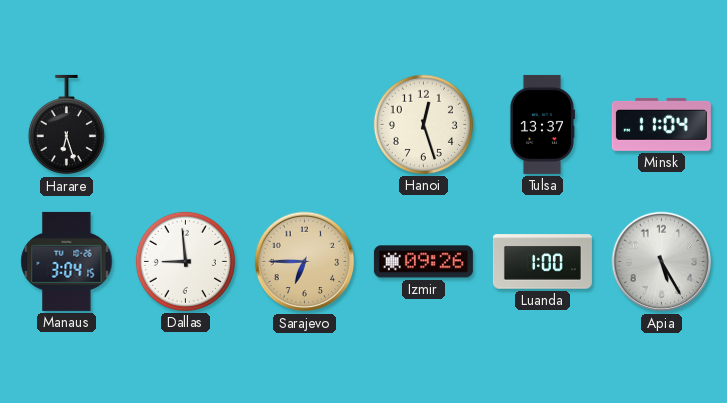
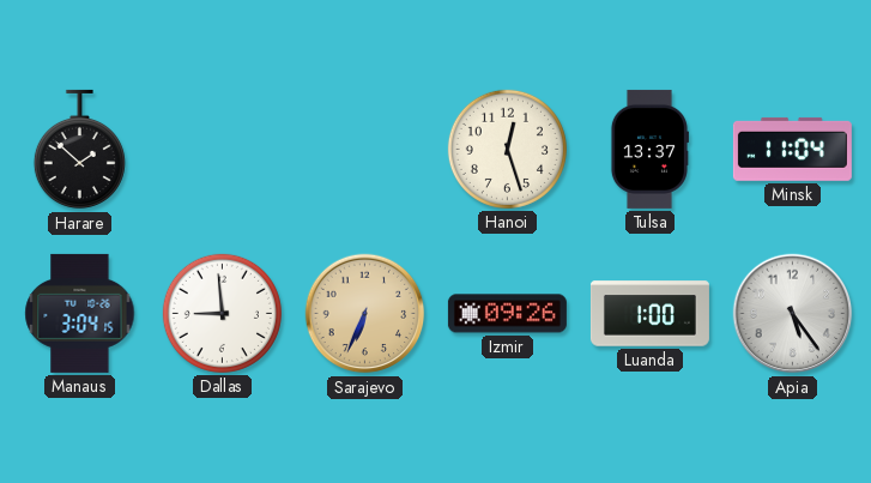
Harare: 6:27 -> 1:52
Sarajevo: 6:45 -> 6:34
Apia: 5:25 -> 5:24
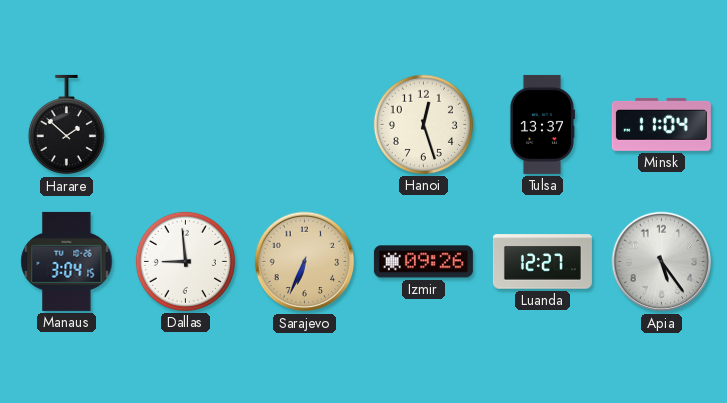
Luanda: 1:00 -> 12:27
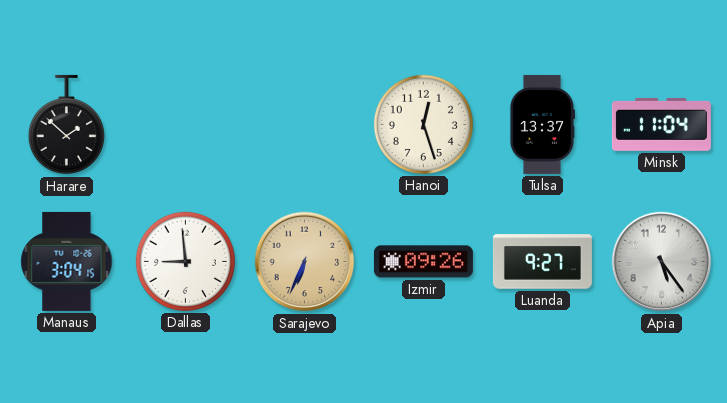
Luanda: 12:27 -> 9:27
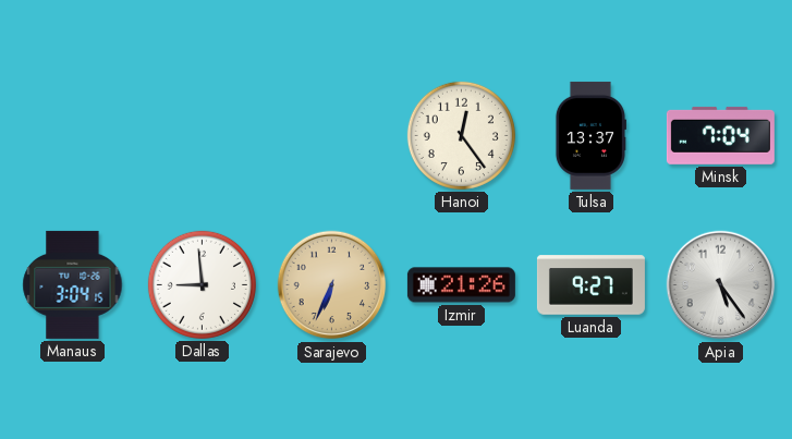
Harare: 1:52 -> none
Hanoi: 12:27 -> 12:24
Minsk: 11:04 -> 7:04
Izmir: 09:26 -> 21:26
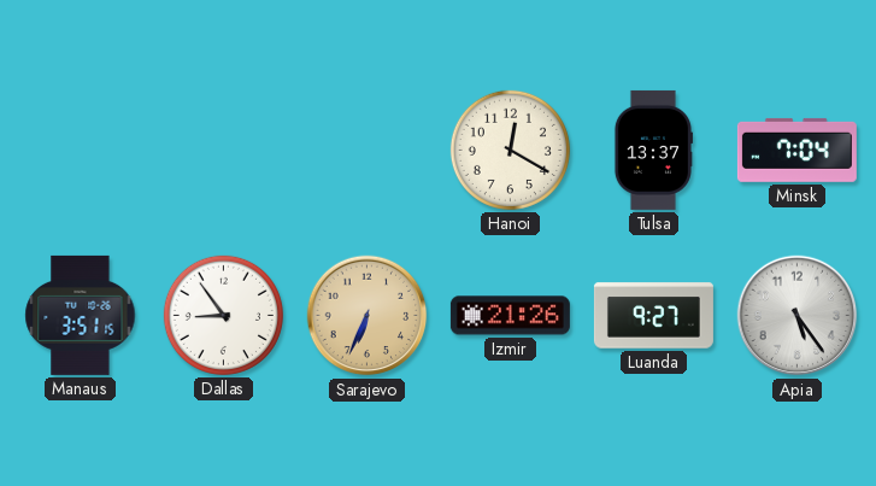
Hanoi: 12:24 -> 12:20
Manaus: 3:04 -> 3:51
Dallas: 8:59 -> 8:54
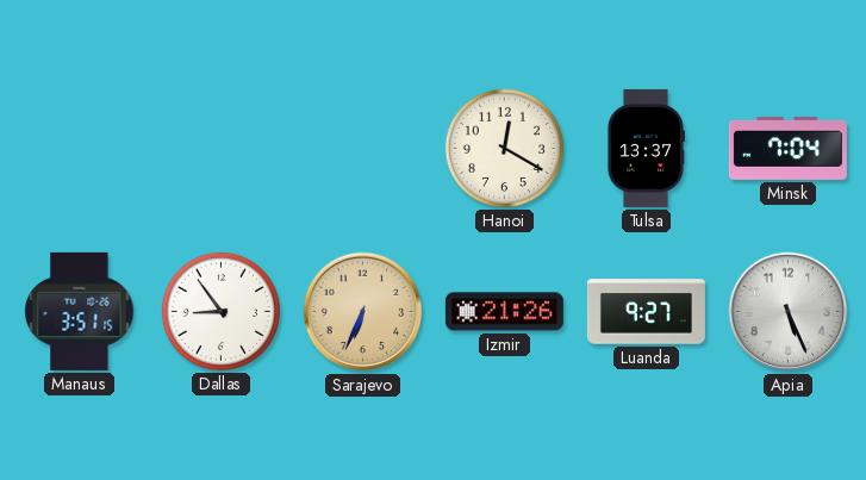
Apia: 5:24 -> 5:26
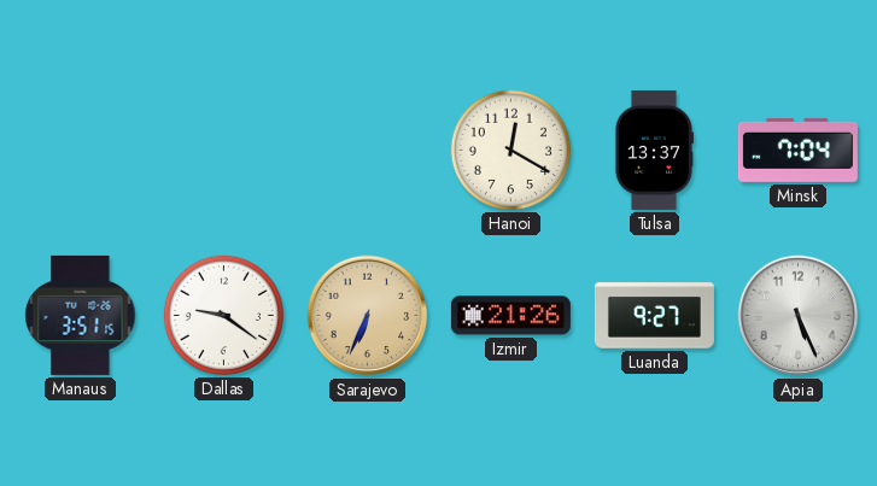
Dallas: 8:54 -> 9:21
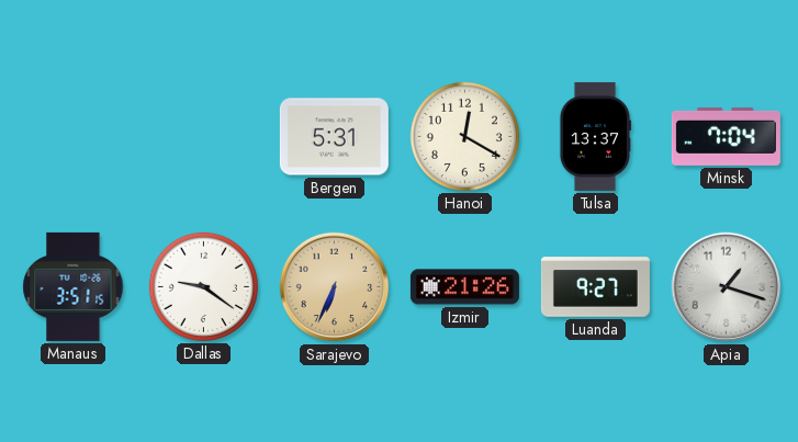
Bergen: none -> 5:31
Apia: 5:26 -> 1:18
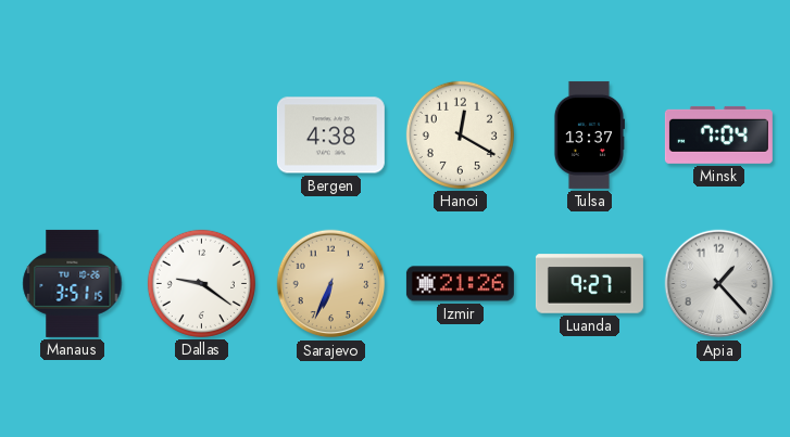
Bergen: 5:31 -> 4:38
Apia: 1:18 -> 1:23
